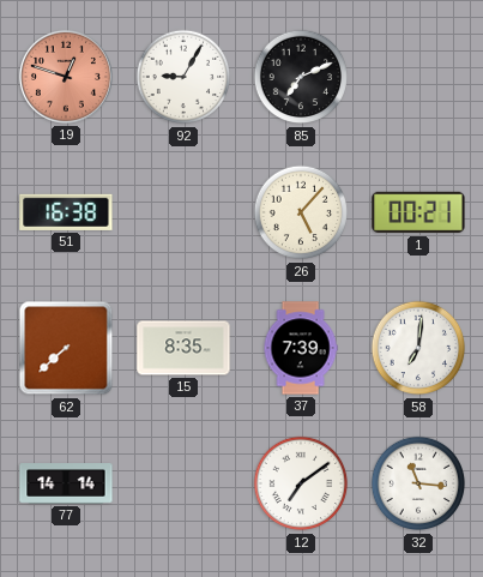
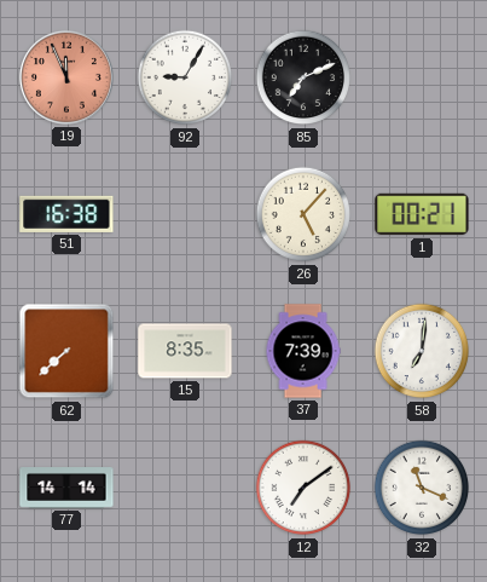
19: 12:48 -> 11:56
32: 11:16 -> 11:19
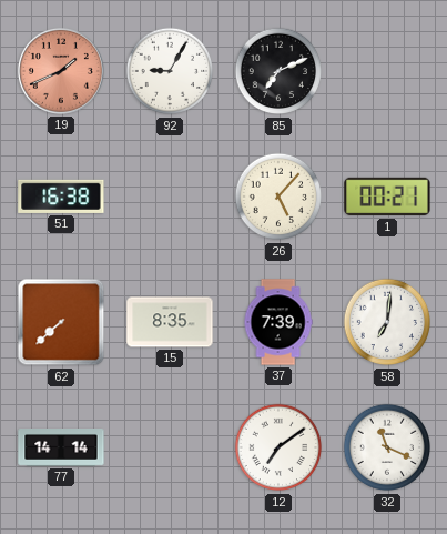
19: 11:56 -> 1:41
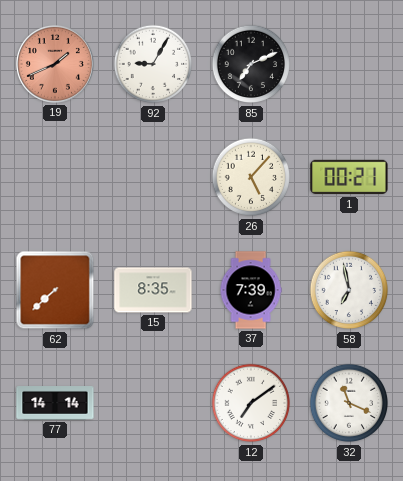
51: 16:38 -> none
58: 7:01 -> 6:58
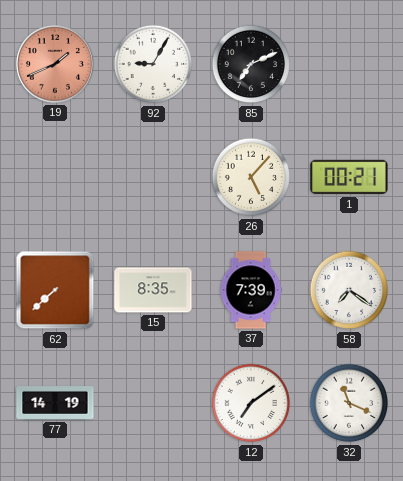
58: 6:58 -> 7:21
77: 14:14 -> 14:19
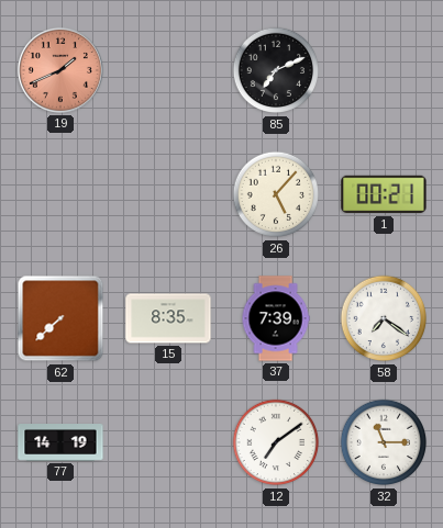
92: 9:05 -> none
32: 11:19 -> 11:15
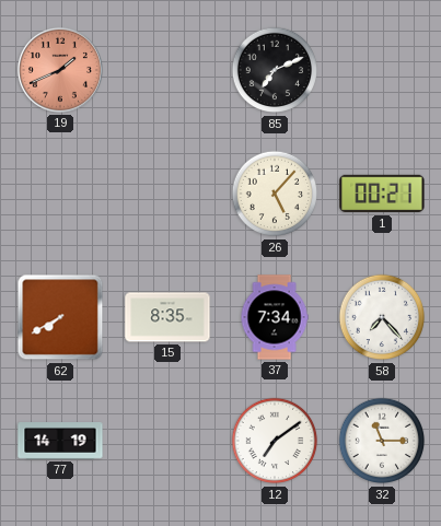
62: 7:38 -> 7:40
37: 7:39 -> 7:34
58: 7:21 -> 7:23
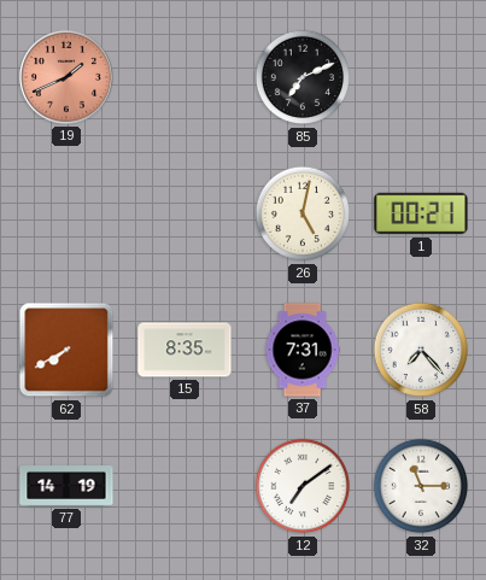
26: 5:07 -> 5:02
37: 7:34 -> 7:31
